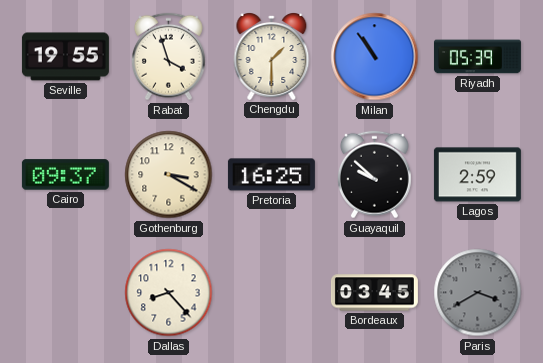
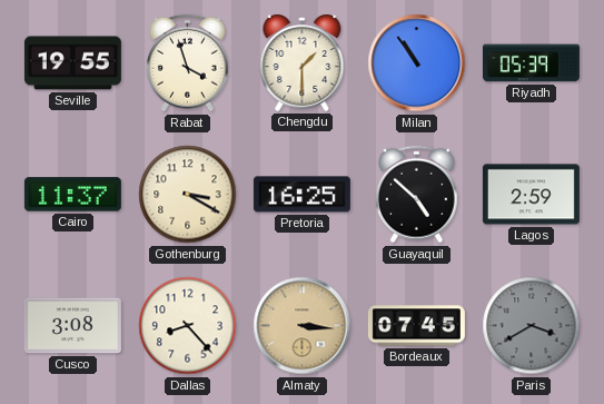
Cairo: 09:37 -> 11:37
Guayaquil: 9:52 -> 4:52
Cusco: none -> 3:08
Almaty: none -> 3:16
Bordeaux: 03:45 -> 07:45
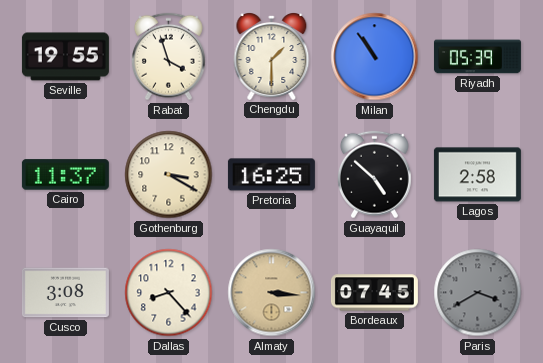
Lagos: 2:59 -> 2:58
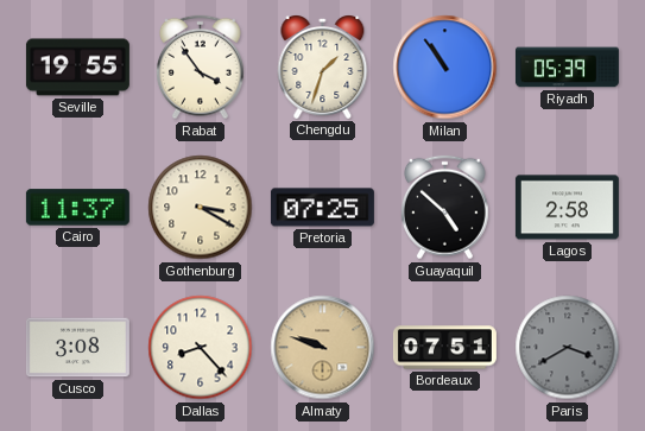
Rabat: 3:57 -> 3:54
Chengdu: 1:30 -> 1:33
Pretoria: 16:25 -> 07:25
Almaty: 3:16 -> 9:48
Bordeaux: 07:45 -> 07:51
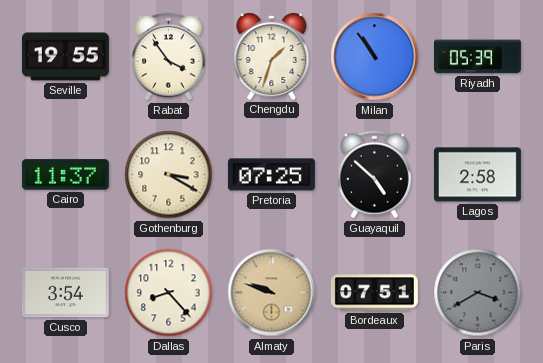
Cusco: 3:08 -> 3:54
